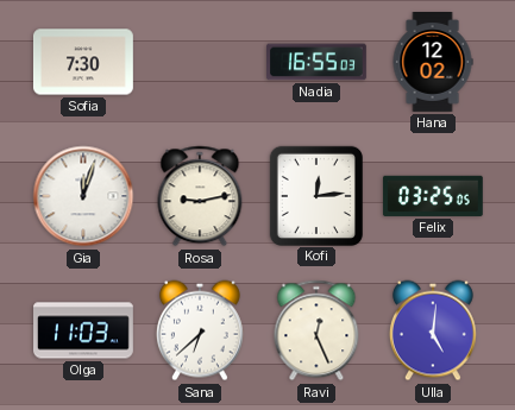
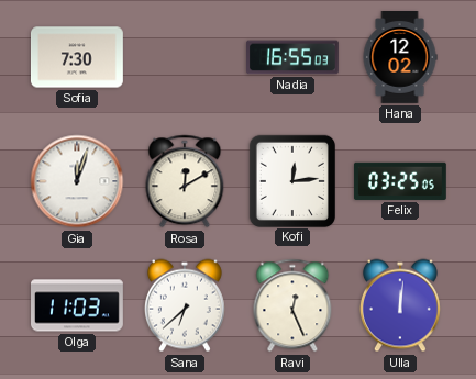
Rosa: 9:13 -> 12:10
Ulla: 5:01 -> 12:01
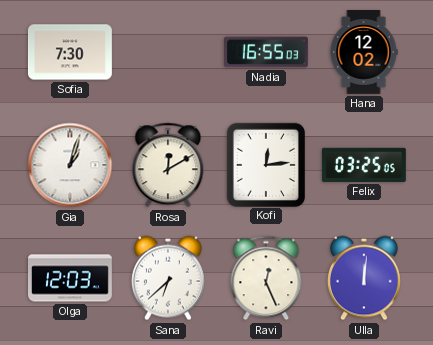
Gia: 12:03 -> 1:03
Olga: 11:03 -> 12:03
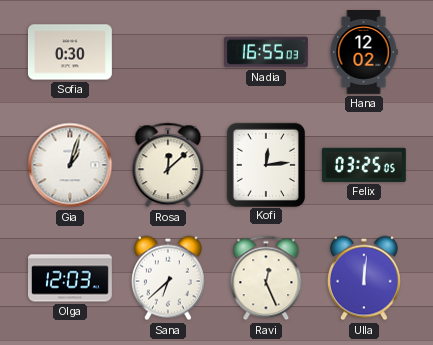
Sofia: 7:30 -> 0:30
Rosa: 12:10 -> 12:08
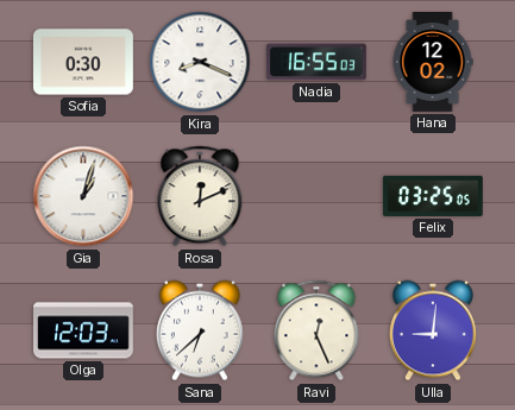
Kira: none -> 8:19
Rosa: 12:08 -> 12:11
Kofi: 12:14 -> none
Ulla: 12:01 -> 9:01
